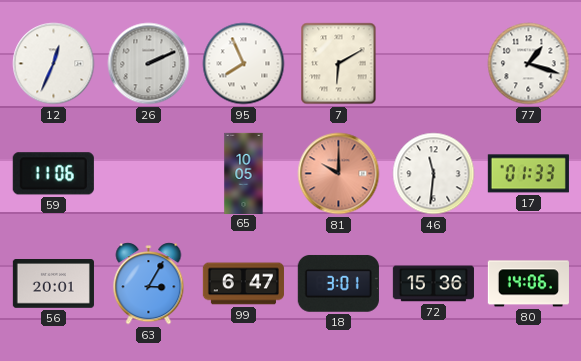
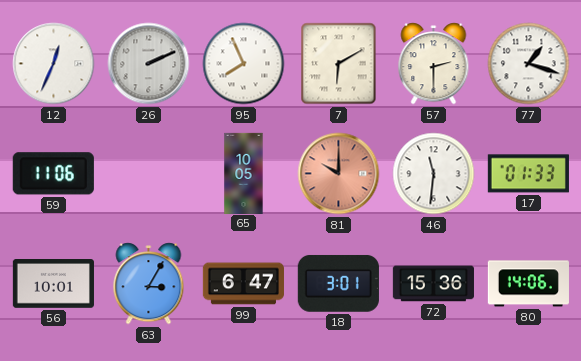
57: none -> 2:30
56: 20:01 -> 10:01
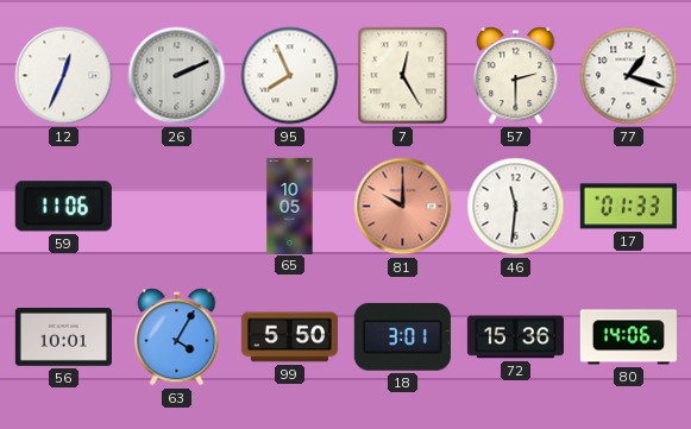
7: 6:10 -> 12:25
63: 3:05 -> 4:05
99: 6:47 -> 5:50
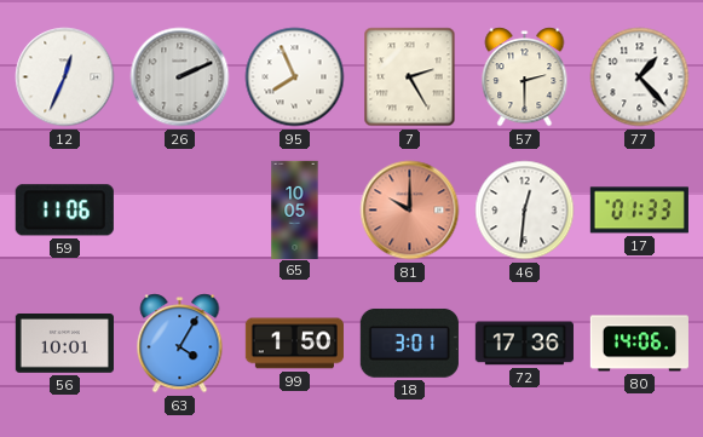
7: 12:25 -> 2:25
77: 1:18 -> 1:23
46: 11:31 -> 12:31
99: 5:50 -> 1:50
72: 15:36 -> 17:36
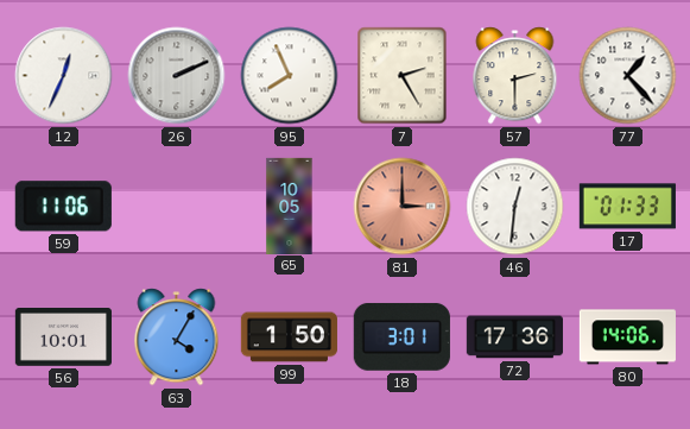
81: 10:00 -> 3:00
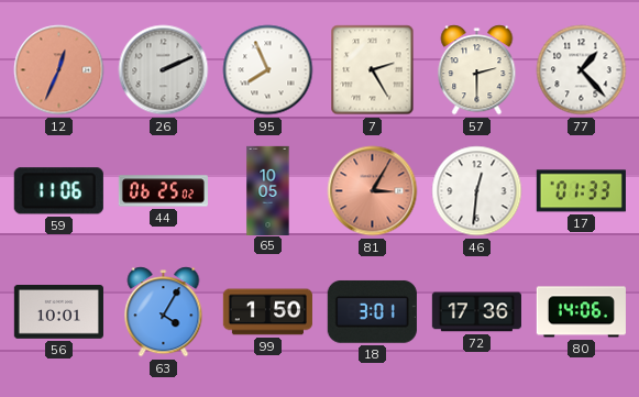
12 dial: white -> salmon
44: none -> 06:25
81: 3:00 -> 3:05
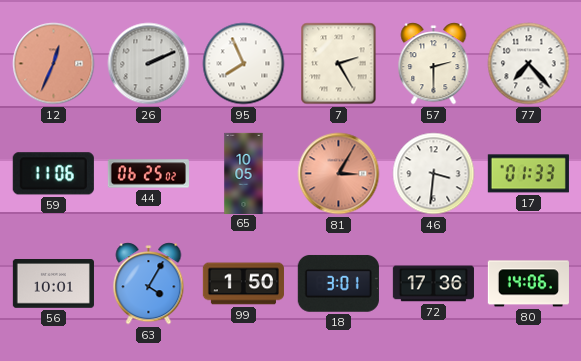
77: 1:23 -> 7:23
46: 12:31 -> 3:31
